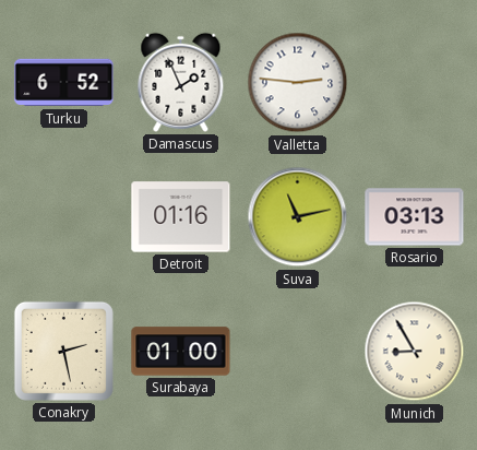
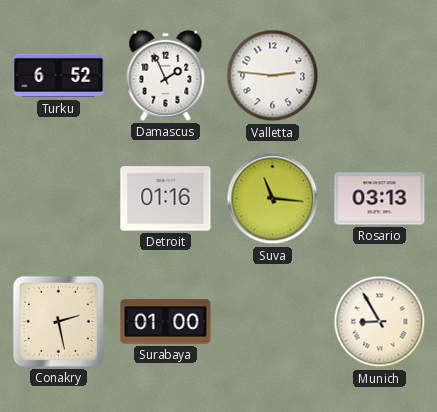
Suva: 11:13 -> 11:16
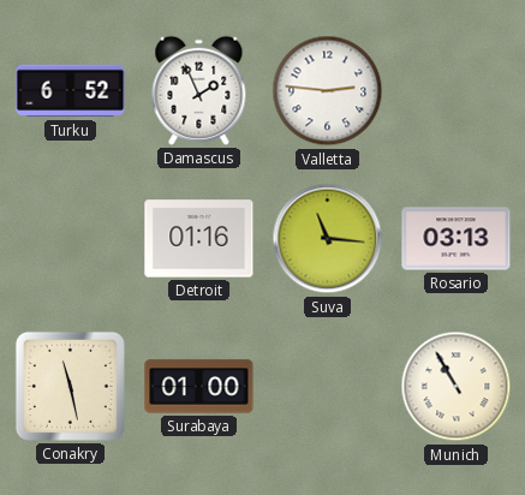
Conakry: 2:28 -> 11:28
Munich: 8:55 -> 10:55
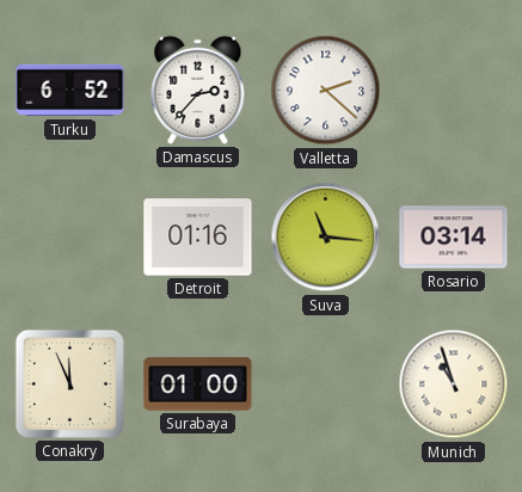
Damascus: 1:56 -> 2:37
Valletta: 2:46 -> 2:22
Rosario: 03:13 -> 03:14
Conakry: 11:28 -> 11:56
Munich: 10:55 -> 10:57
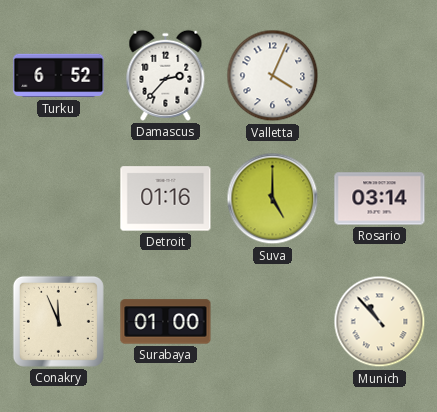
Valletta: 2:22 -> 4:04
Suva: 11:16 -> 5:00
Munich: 10:57 -> 10:53
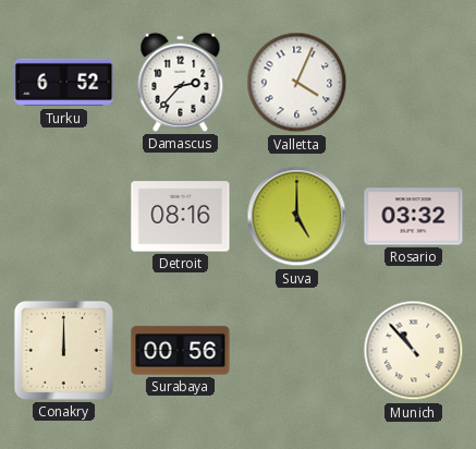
Detroit: 01:16 -> 08:16
Rosario: 03:14 -> 03:32
Conakry: 11:56 -> 12:00
Surabaya: 01:00 -> 00:56
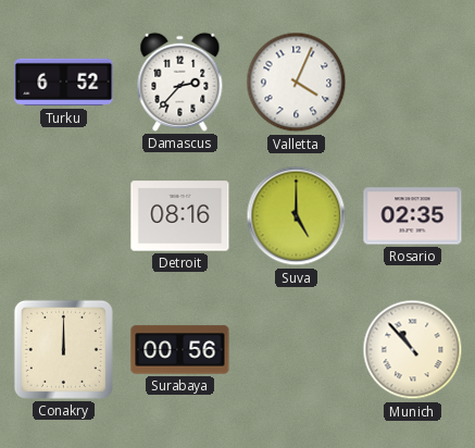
Rosario: 03:32 -> 02:35
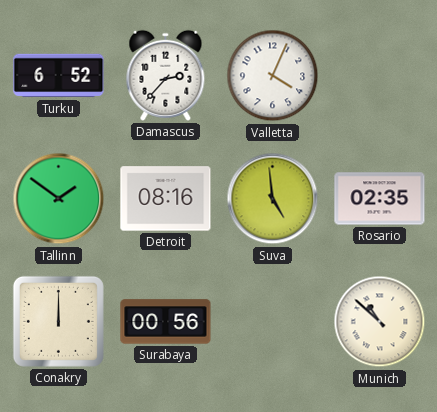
Tallinn: none -> 1:51
Suva: 5:00 -> 4:59
Munich: 10:53 -> 10:52
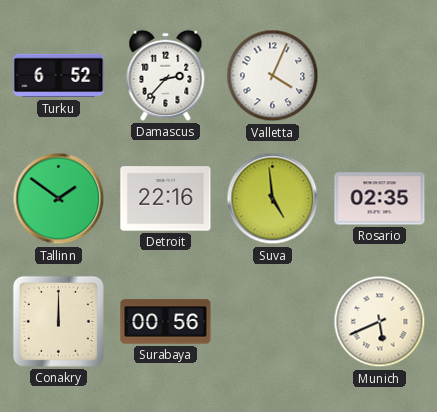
Detroit: 08:16 -> 22:16
Munich: 10:52 -> 5:41
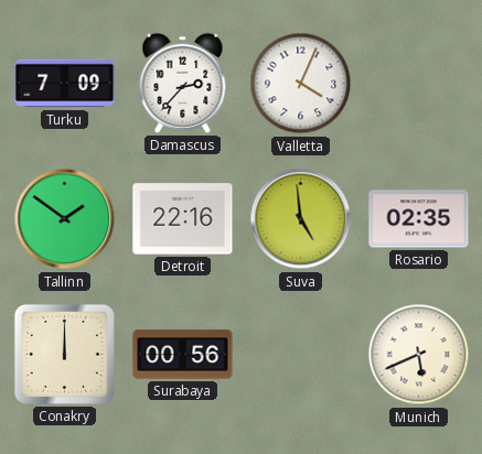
Turku: 6:52 -> 7:09
